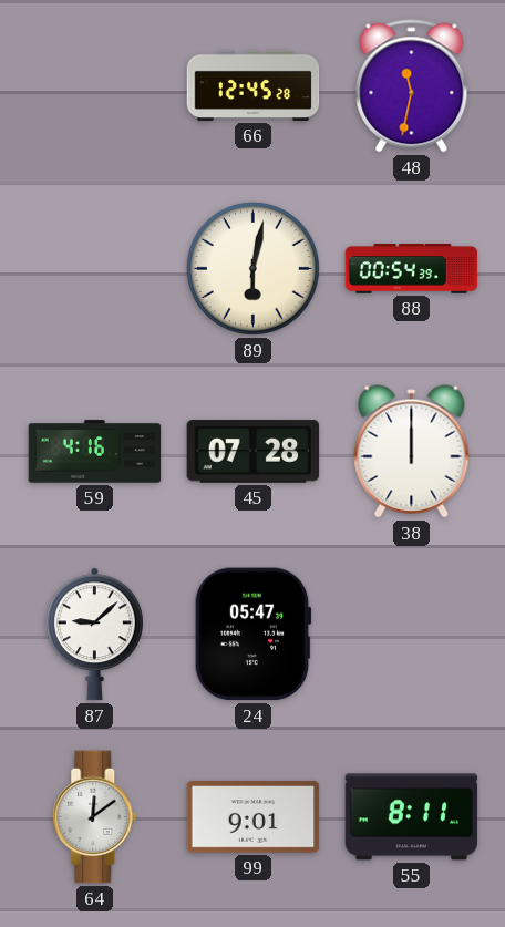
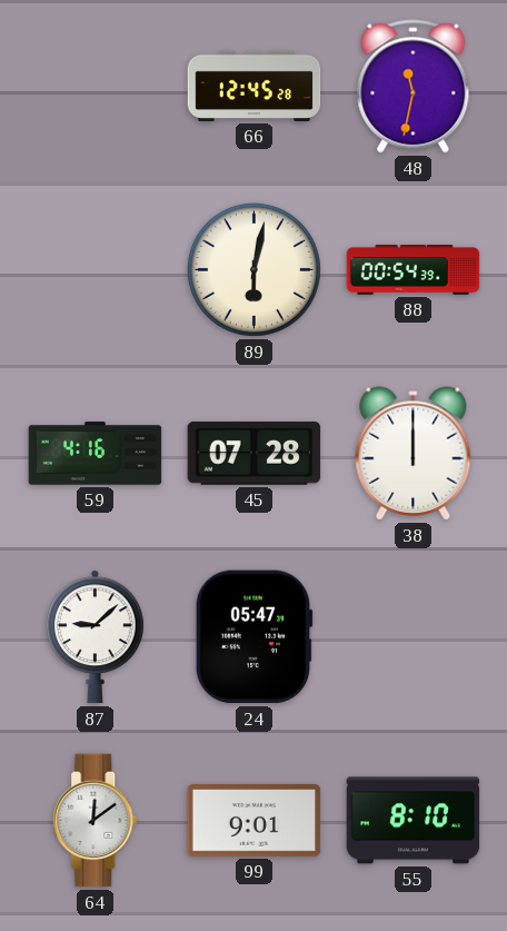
55: 8:11 -> 8:10
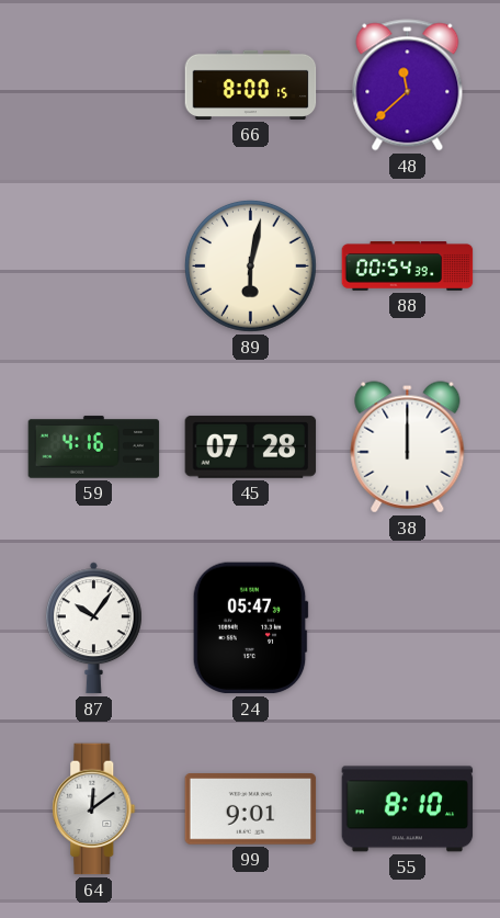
66: 12:45 -> 8:00
48: 11:32 -> 11:38
87: 9:08 -> 10:06
